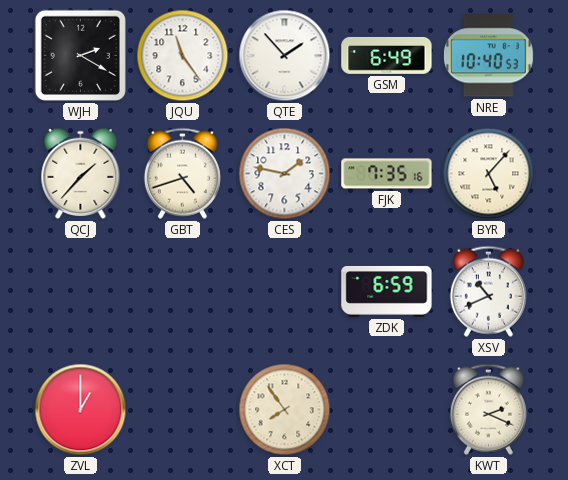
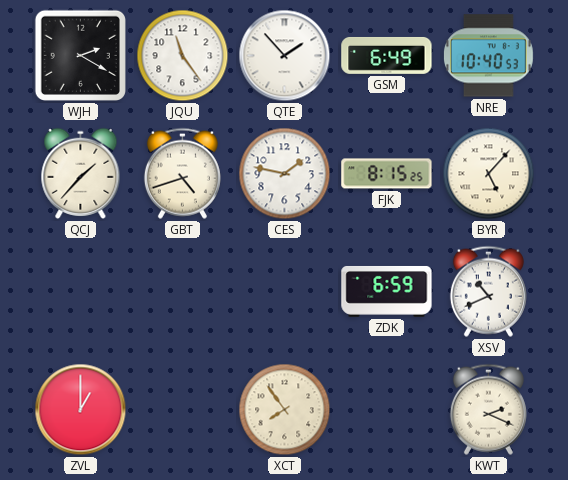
FJK: 7:35 -> 8:15
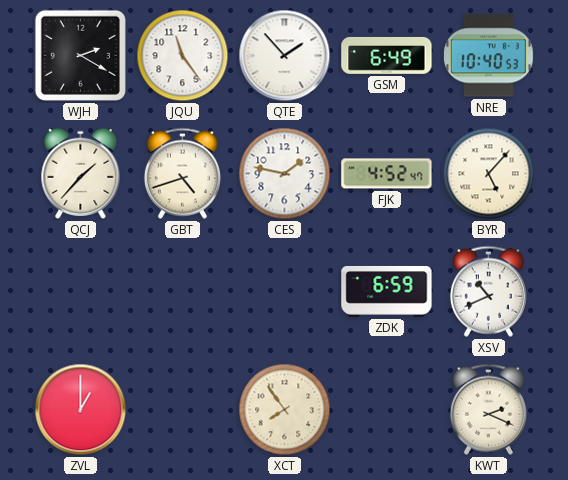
FJK: 8:15 -> 4:52
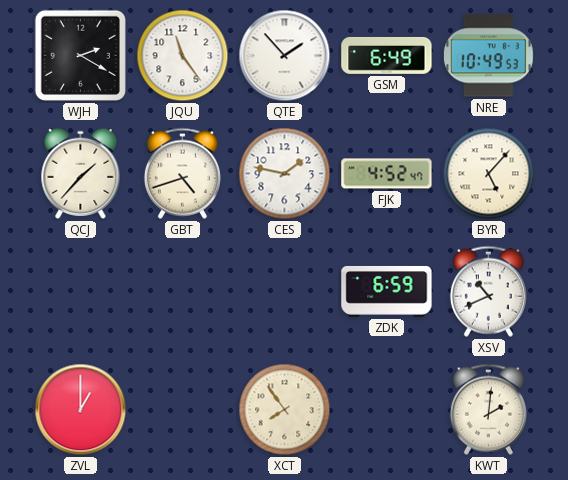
NRE: 10:40 -> 10:49
KWT: 2:19 -> 2:01
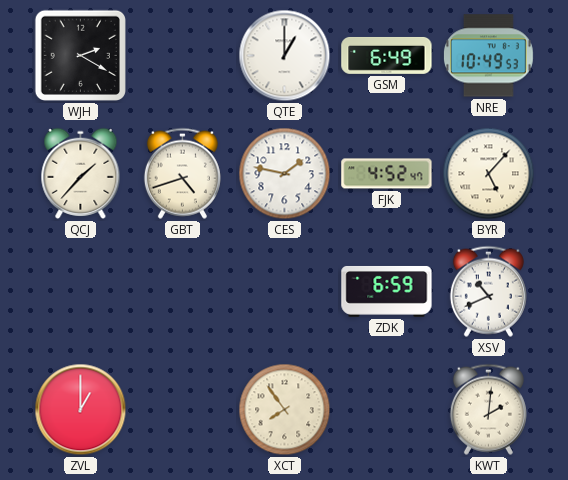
JQU: 11:24 -> none
QTE: 1:53 -> 1:00
